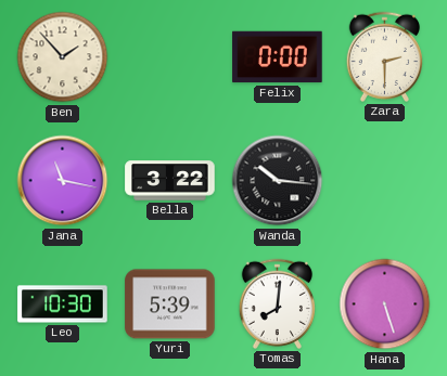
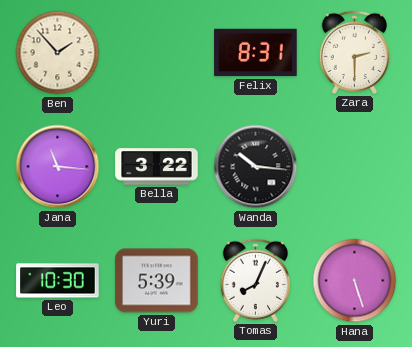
Felix: 0:00 -> 8:31
Jana: 11:17 -> 11:16
Tomas: 8:01 -> 8:04
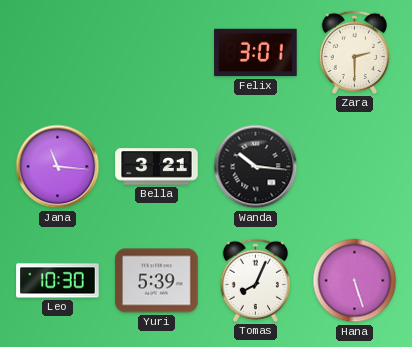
Ben: 1:53 -> none
Felix: 8:31 -> 3:01
Bella: 3:22 -> 3:21
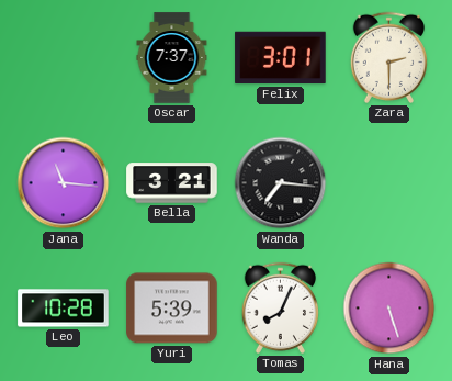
Oscar: none -> 7:37
Wanda: 10:16 -> 7:16
Leo: 10:30 -> 10:28
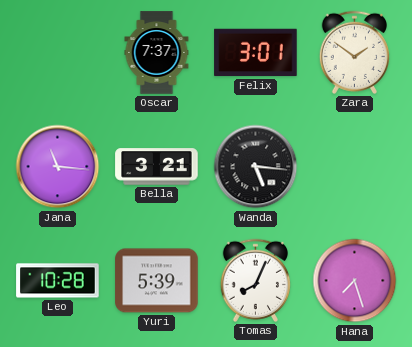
Zara: 2:30 -> 1:51
Wanda: 7:16 -> 5:16
Hana: 5:27 -> 7:27
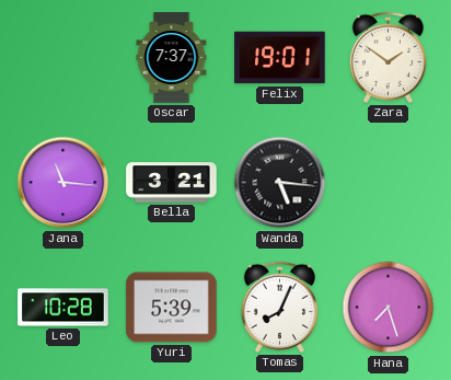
Felix: 3:01 -> 19:01
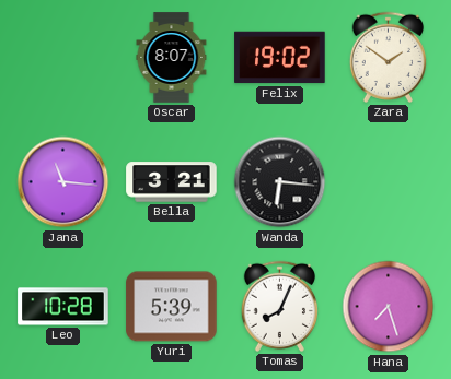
Oscar: 7:37 -> 8:07
Felix: 19:01 -> 19:02
Wanda: 5:16 -> 6:16
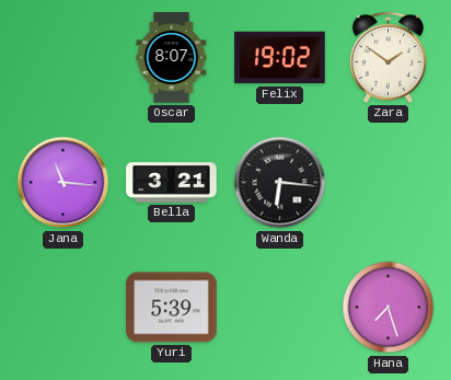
Leo: 10:28 -> none
Tomas: 8:04 -> none
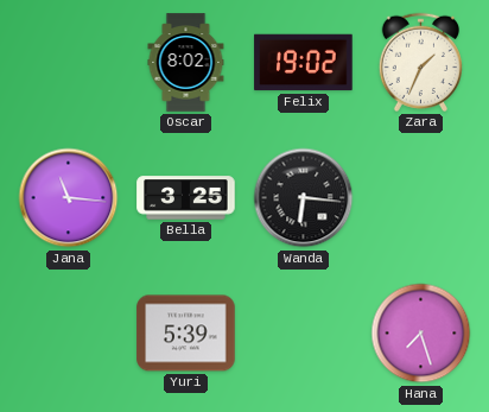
Oscar: 8:07 -> 8:02
Zara: 1:51 -> 1:34
Bella: 3:21 -> 3:25
